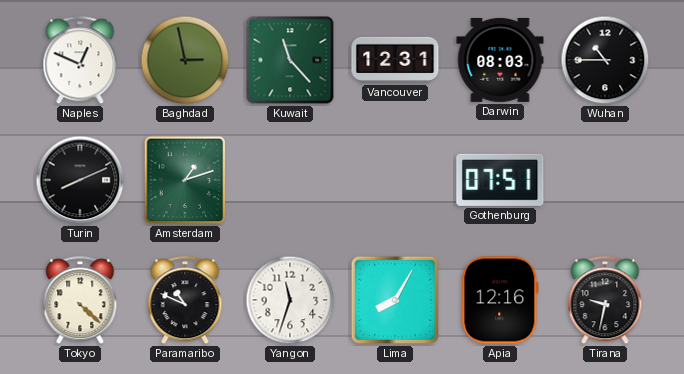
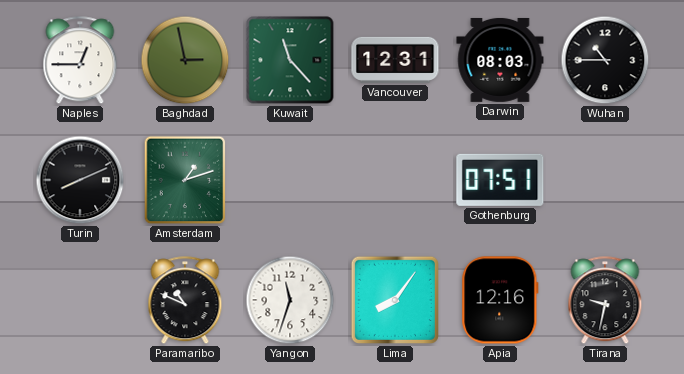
Naples: 12:49 -> 12:45
Tokyo: 4:22 -> none
Lima: 8:05 -> 8:06
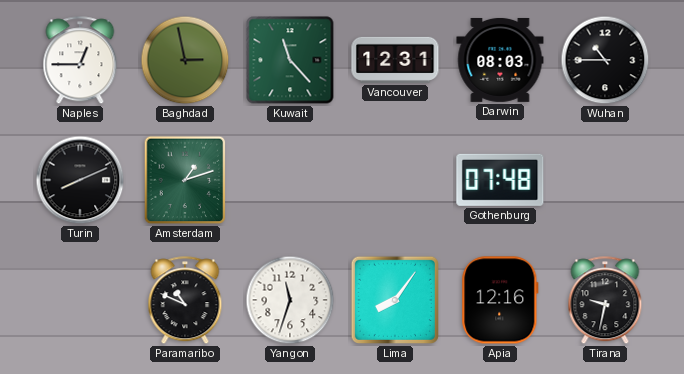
Gothenburg: 07:51 -> 07:48
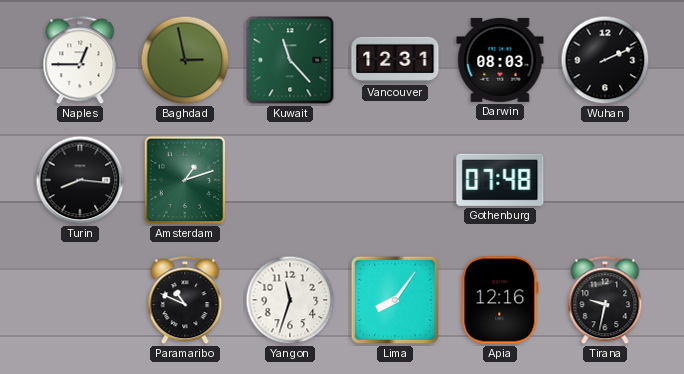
Wuhan: 10:45 -> 2:11
Turin: 8:11 -> 8:16
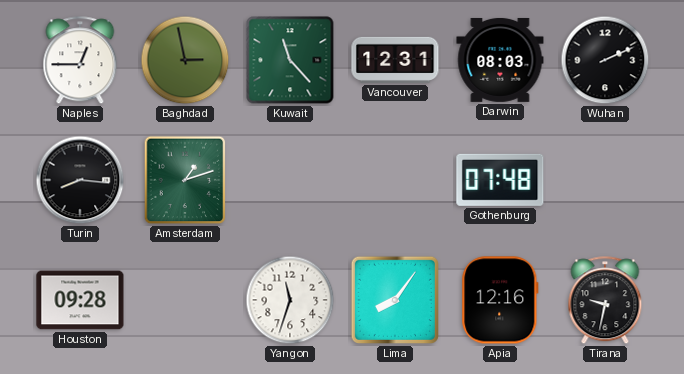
Houston: none -> 09:28
Paramaribo: 10:49 -> none
